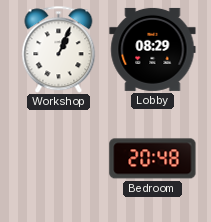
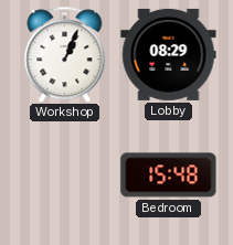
Bedroom: 20:48 -> 15:48
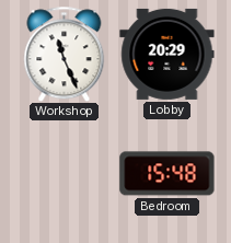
Workshop: 1:04 -> 11:26
Lobby: 08:29 -> 20:29
